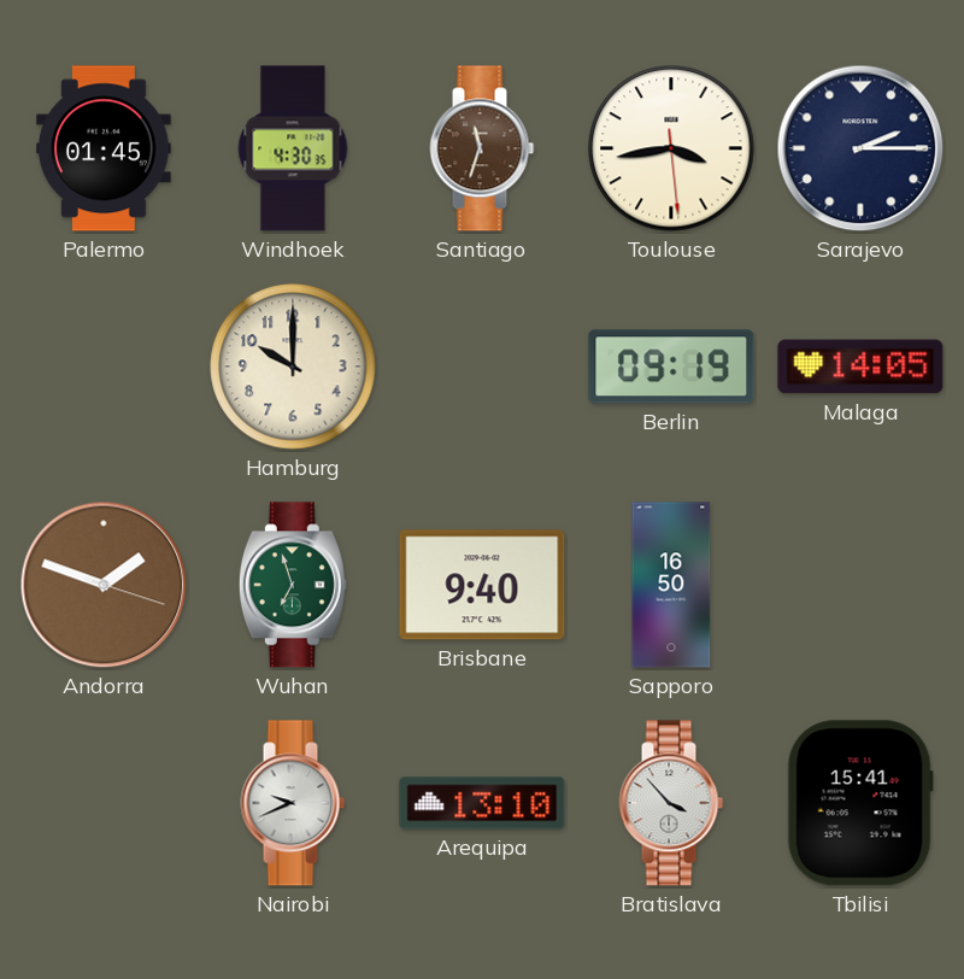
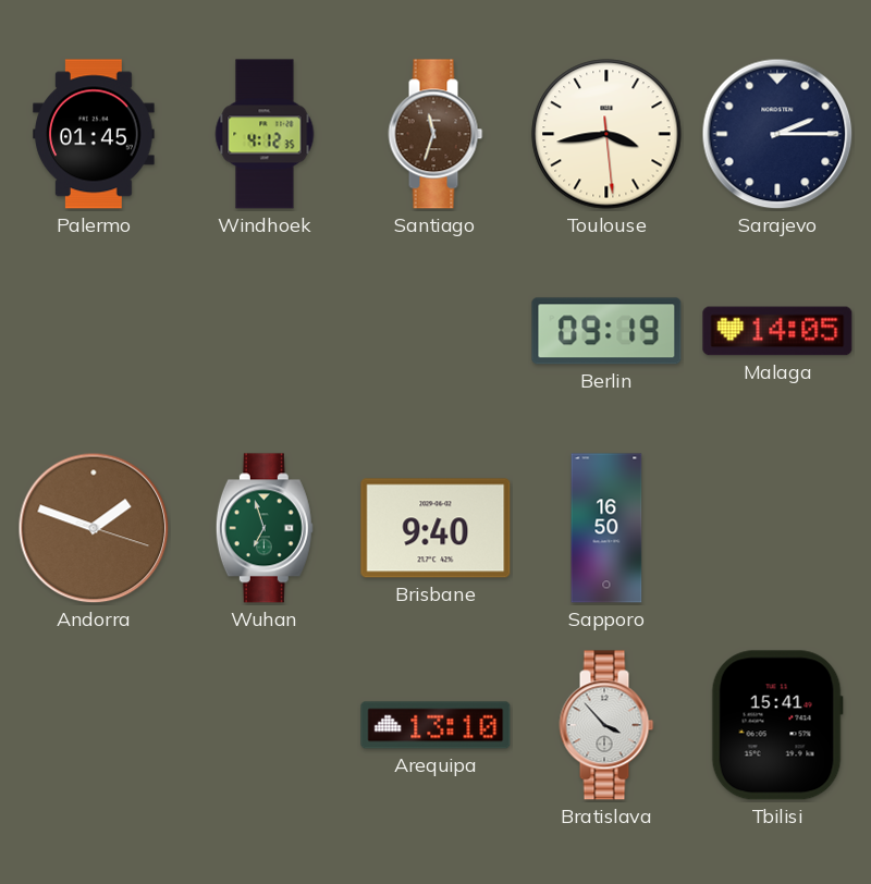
Windhoek: 4:30 -> 4:12
Hamburg: 10:00 -> none
Nairobi: 9:41 -> none
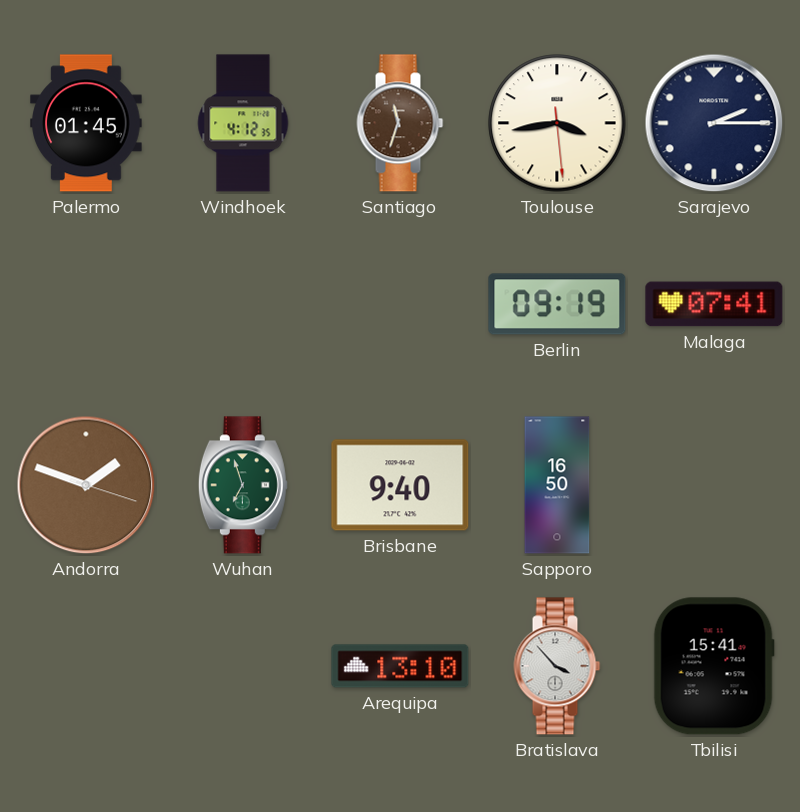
Malaga: 14:05 -> 07:41
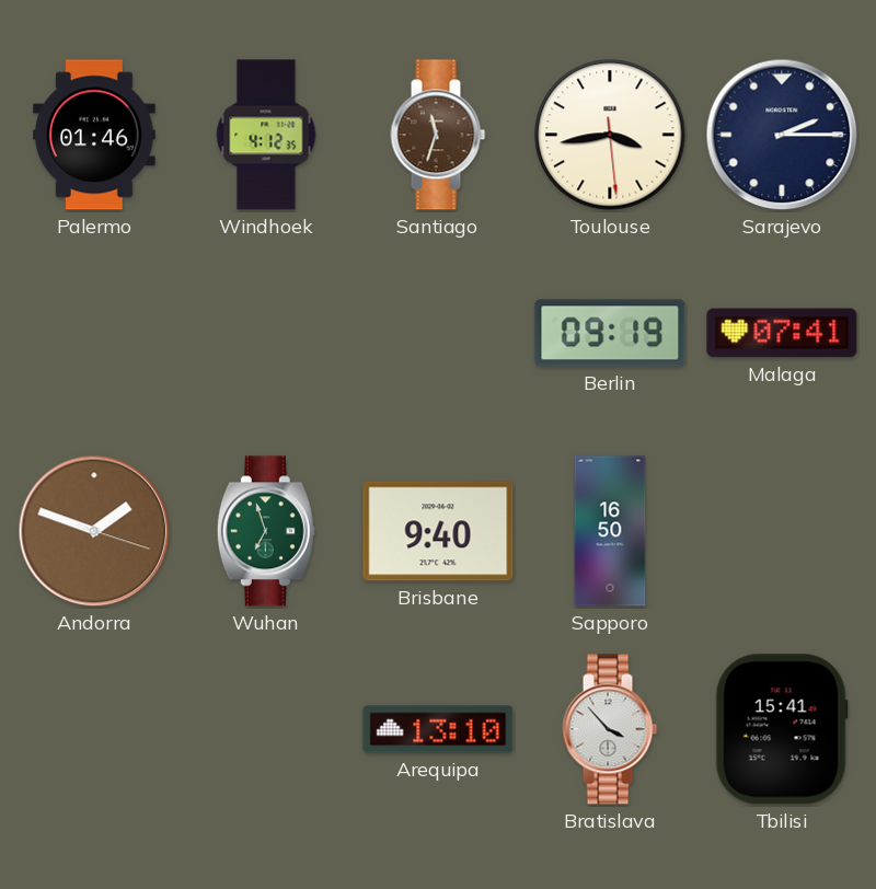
Palermo: 01:45 -> 01:46
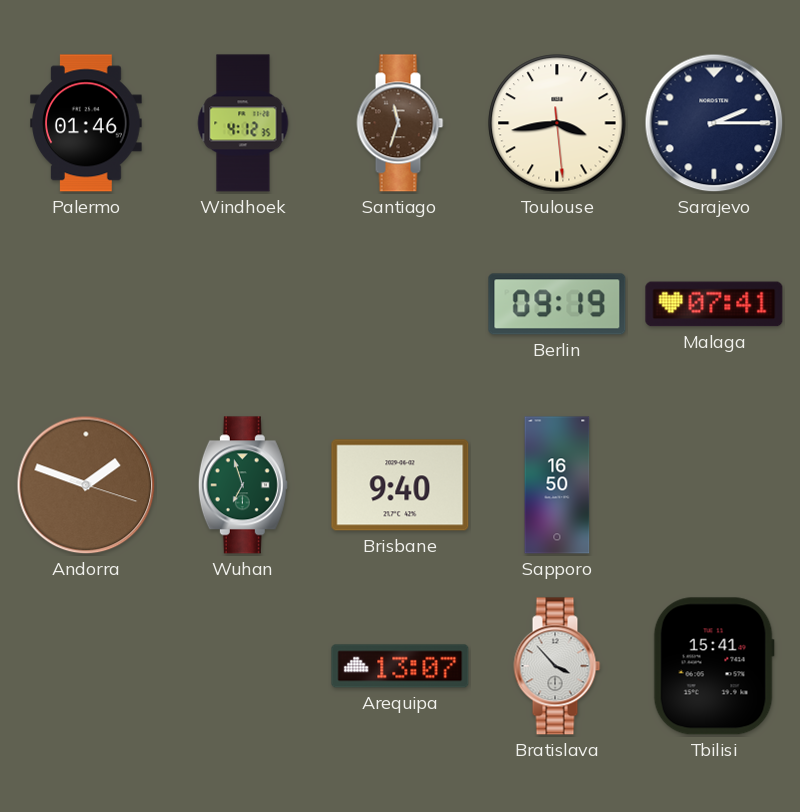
Arequipa: 13:10 -> 13:07
